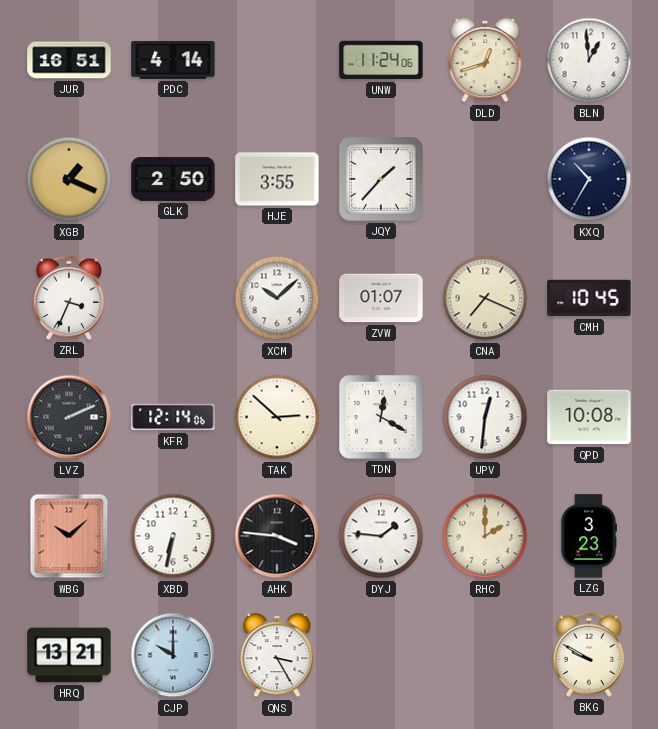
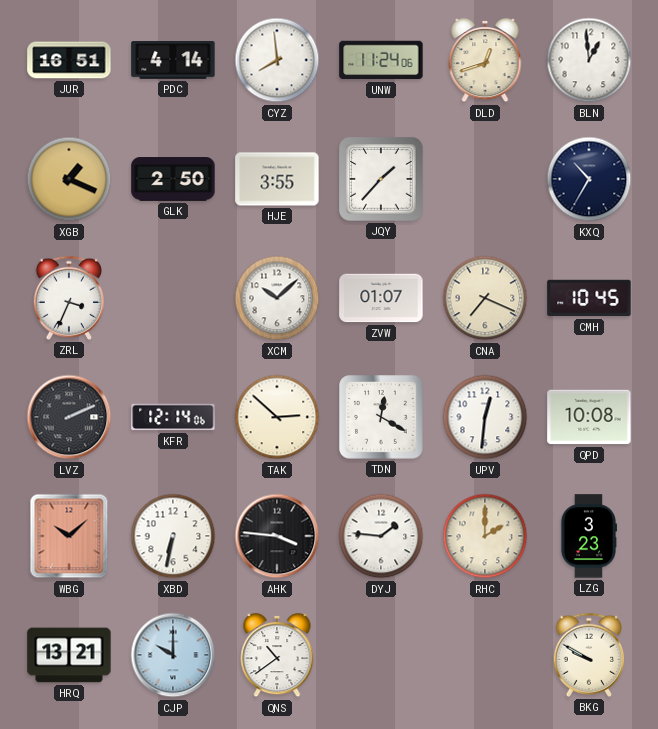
CYZ: none -> 7:59
QNS: 3:25 -> 10:39
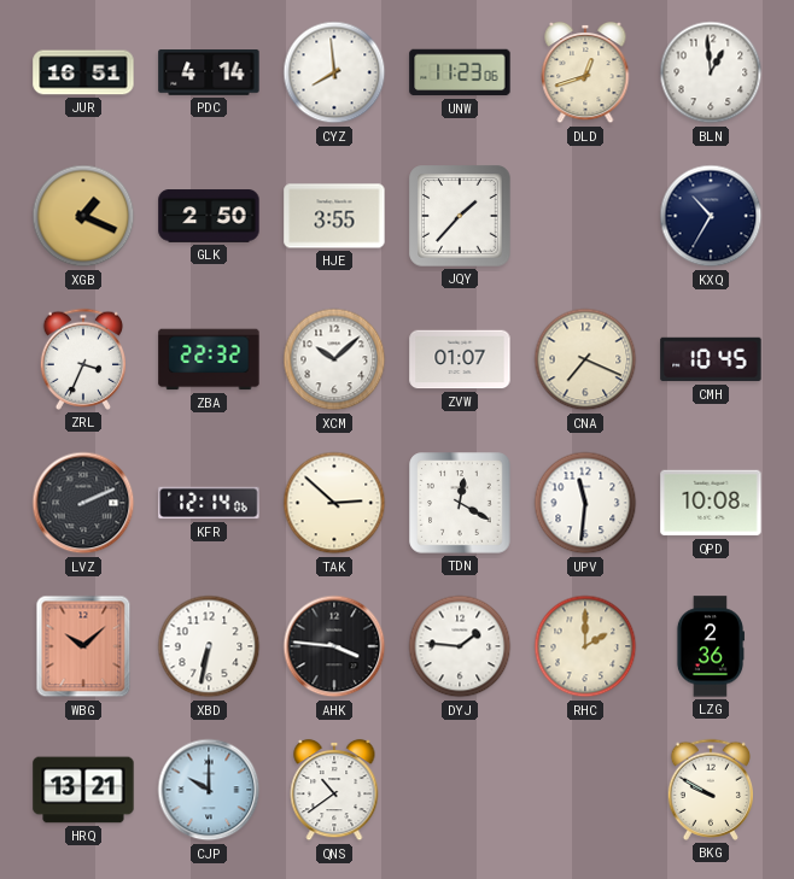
UNW: 11:24 -> 11:23
ZBA: none -> 22:32
UPV: 12:31 -> 11:31
LZG: 3:23 -> 2:36
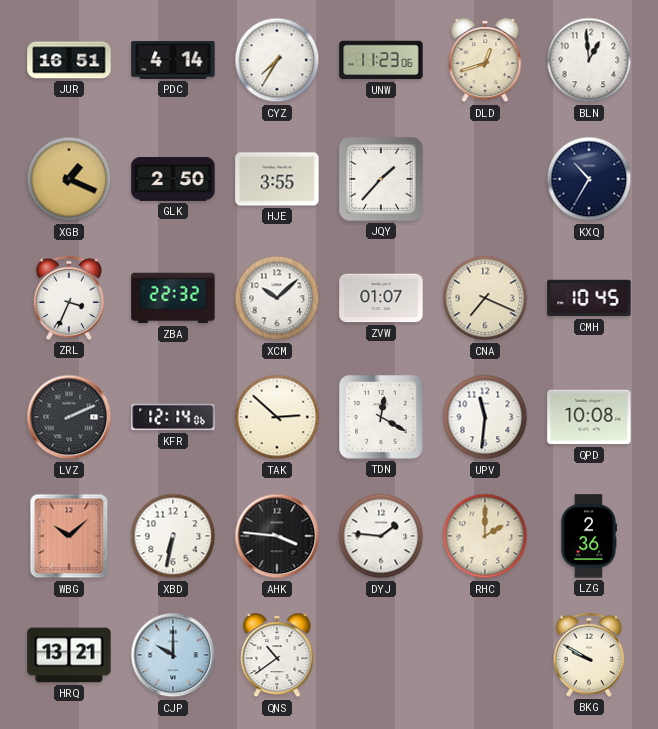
CYZ: 7:59 -> 7:35
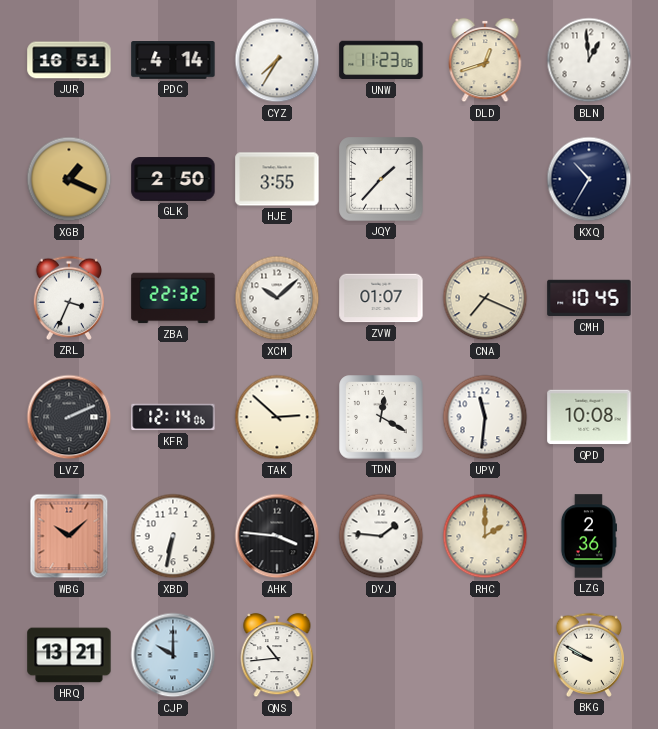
QNS: 10:39 -> 10:44
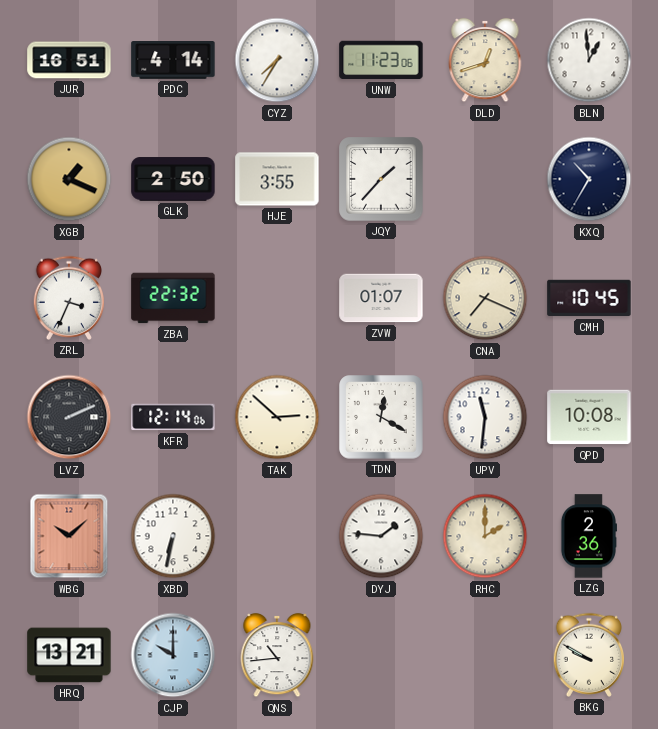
XCM: 10:08 -> none
AHK: 3:46 -> none
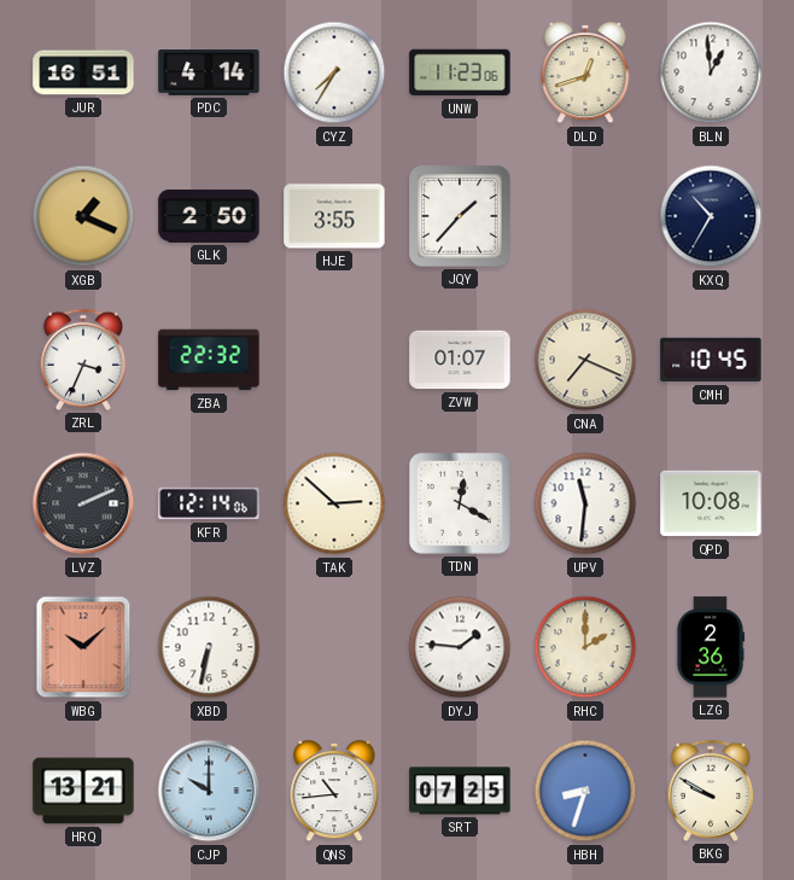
SRT: none -> 07:25
HBH: none -> 8:33
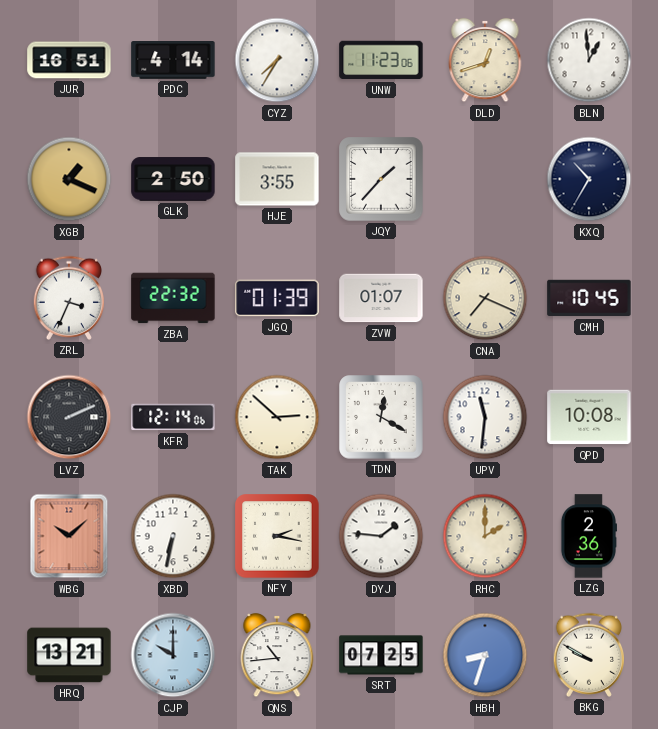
JGQ: none -> 01:39
NFY: none -> 2:17
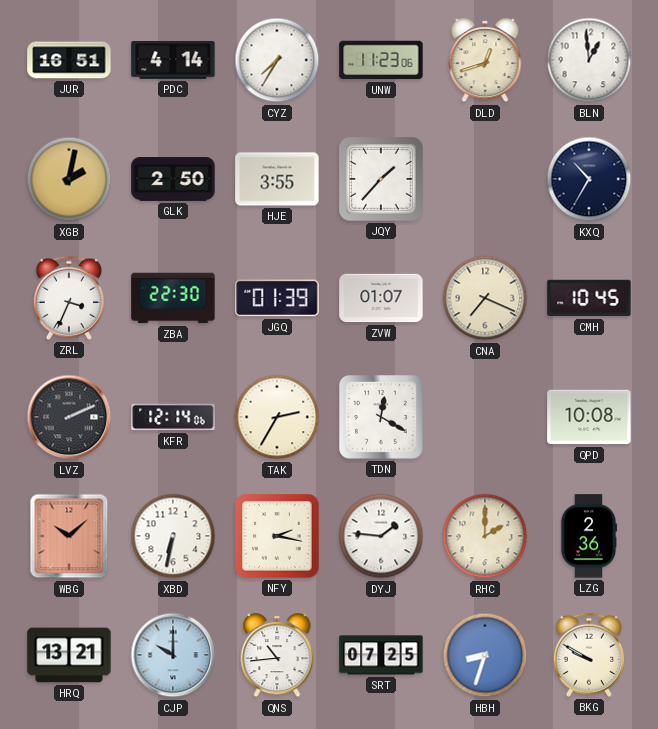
XGB: 1:19 -> 2:02
ZBA: 22:32 -> 22:30
TAK: 2:52 -> 2:35
UPV: 11:31 -> none
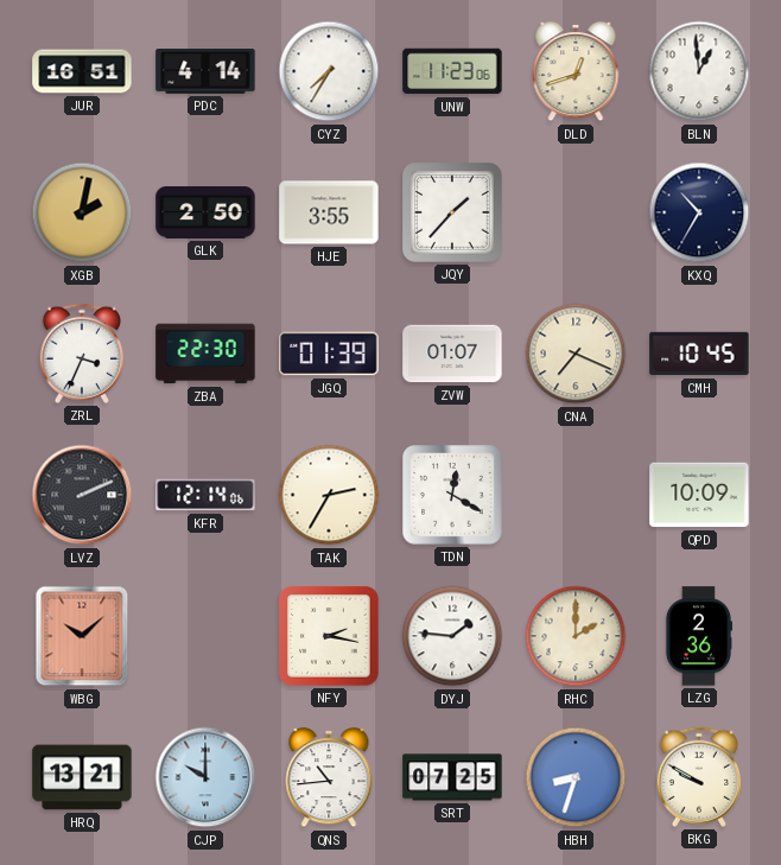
QPD: 10:08 -> 10:09
XBD: 6:32 -> none
